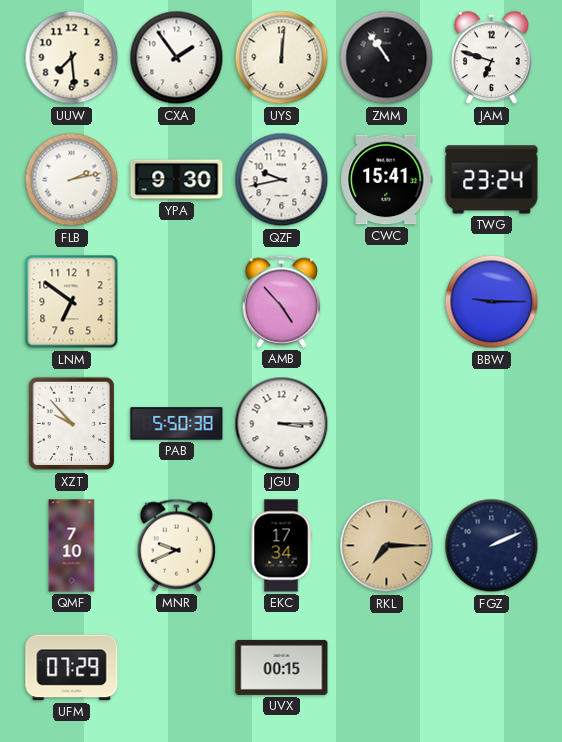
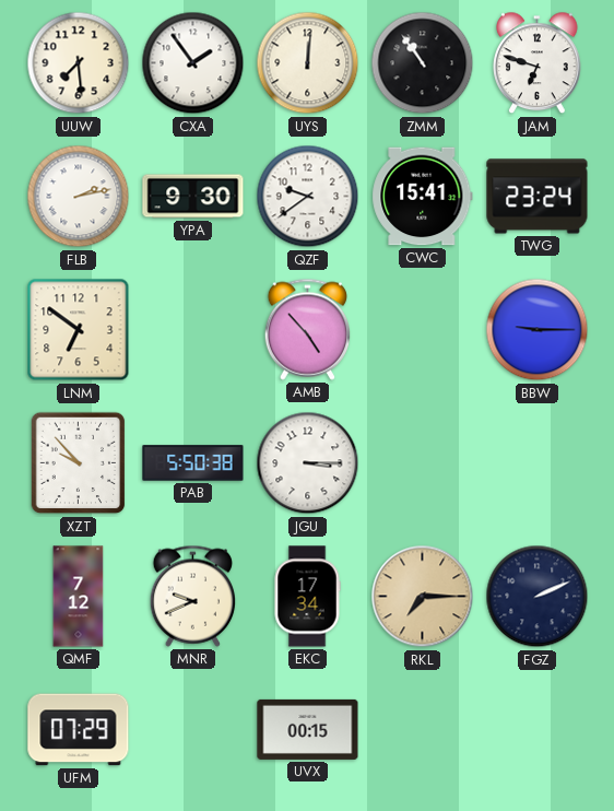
QZF: 9:43 -> 9:39
QMF: 7:10 -> 7:12
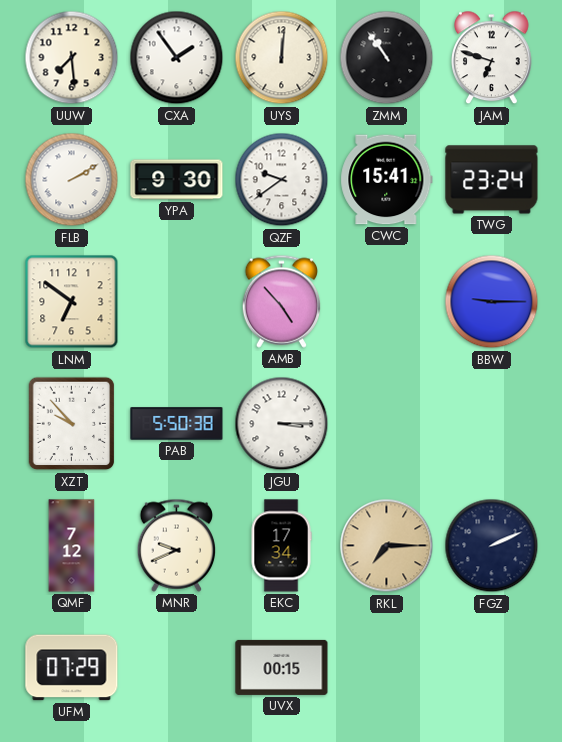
FLB: 2:13 -> 2:10
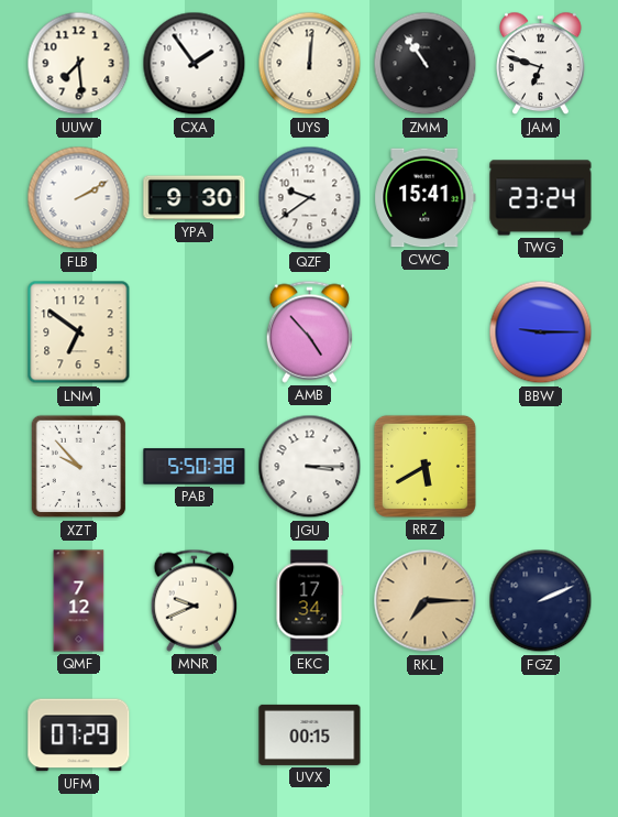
RRZ: none -> 5:40
